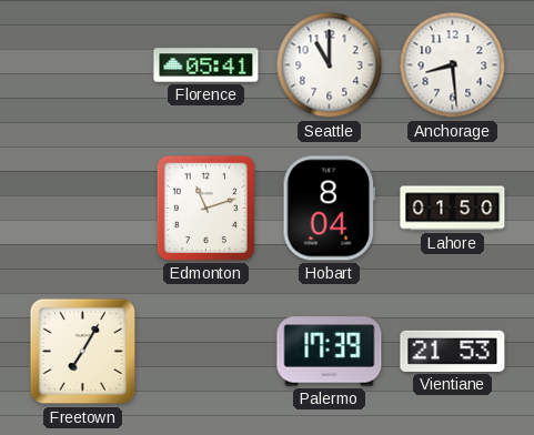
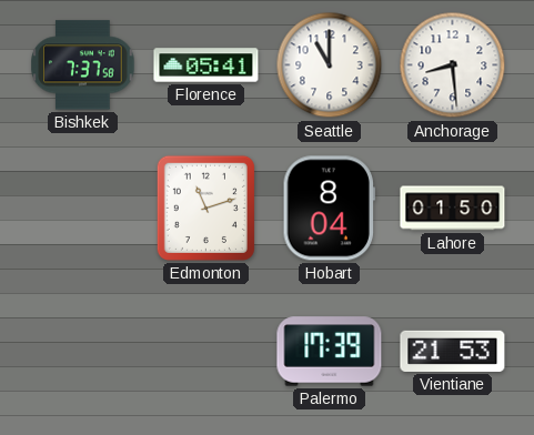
Bishkek: none -> 7:37
Freetown: 7:05 -> none
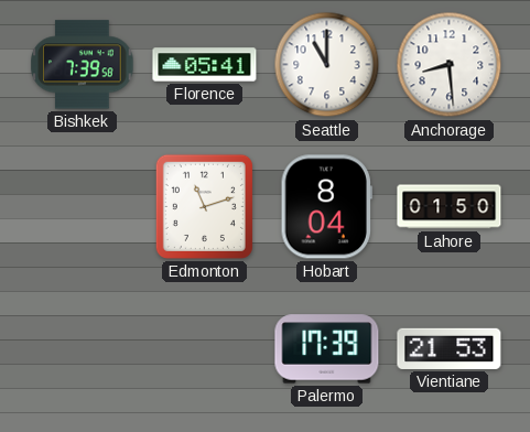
Bishkek: 7:37 -> 7:39
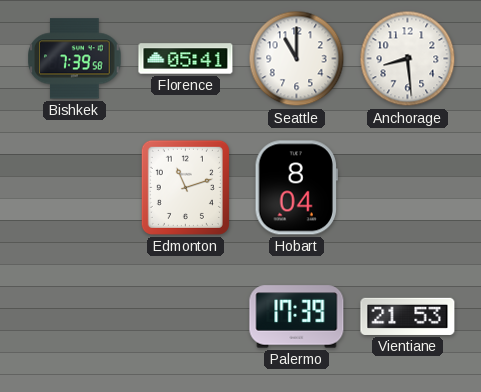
Lahore: 01:50 -> none
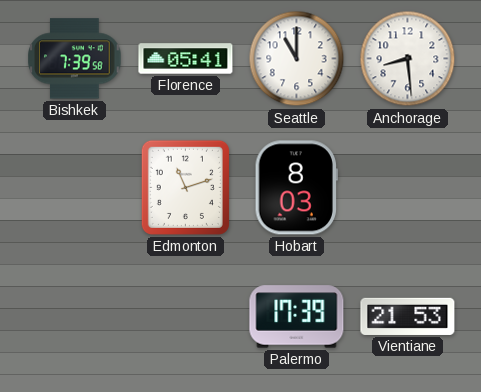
Hobart: 8:04 -> 8:03
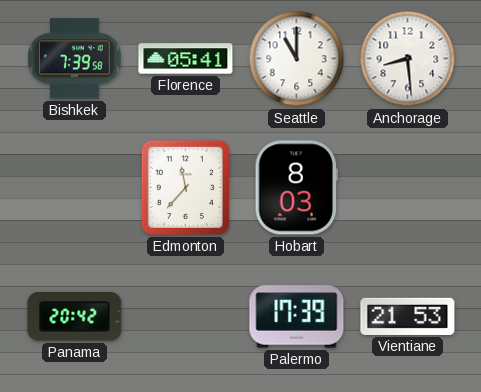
Edmonton: 11:12 -> 11:37
Panama: none -> 20:42
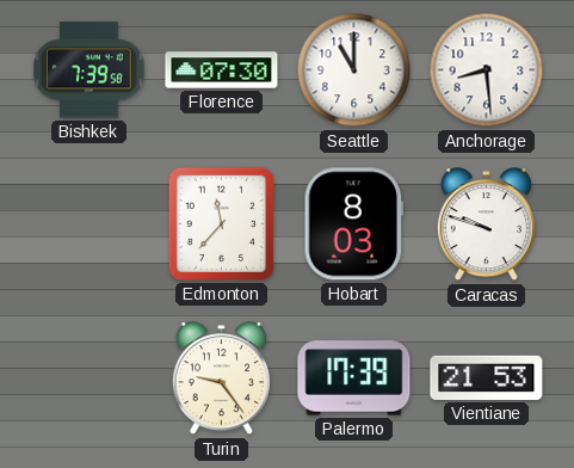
Florence: 05:41 -> 07:30
Caracas: none -> 9:48
Panama: 20:42 -> none
Turin: none -> 9:24
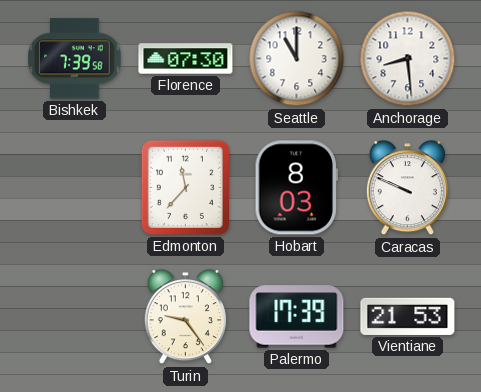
Caracas: 9:48 -> 9:49
